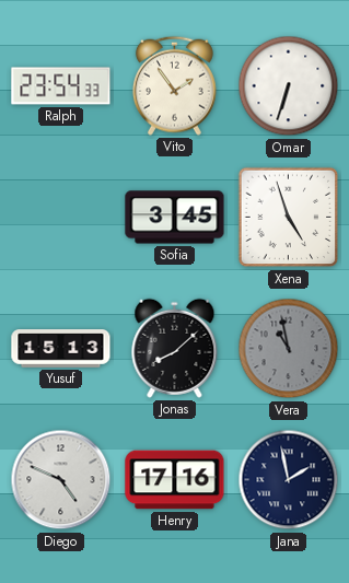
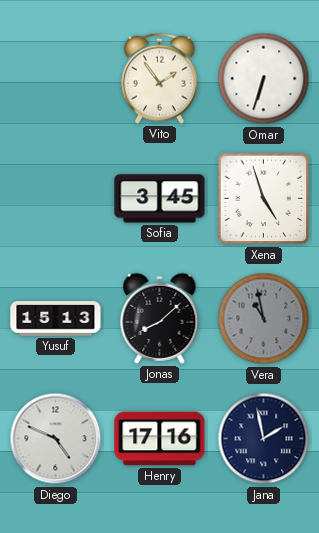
Ralph: 23:54 -> none
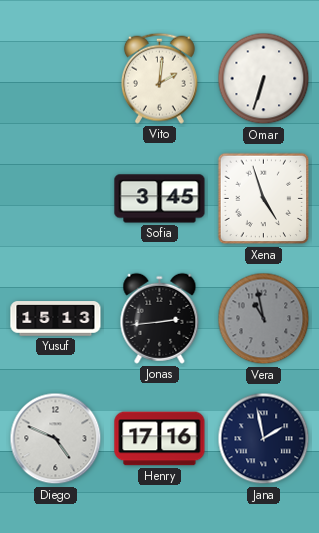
Vito: 1:54 -> 2:01
Jonas: 8:08 -> 2:44
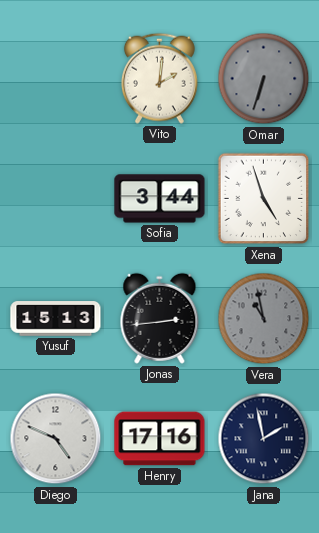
Omar dial: white -> grey
Sofia: 3:45 -> 3:44
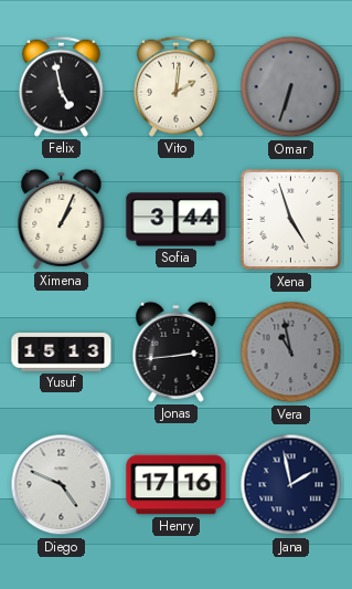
Felix: none -> 4:58
Ximena: none -> 1:04
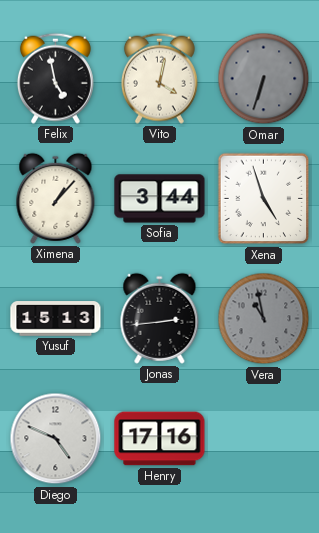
Vito: 2:01 -> 4:02
Ximena: 1:04 -> 1:07
Jana: 1:58 -> none
